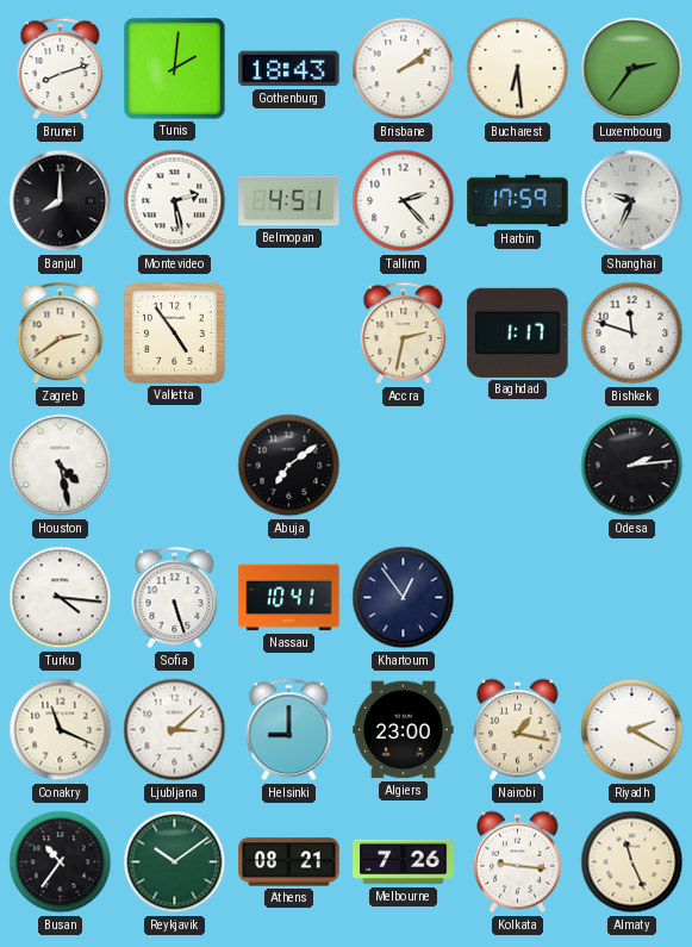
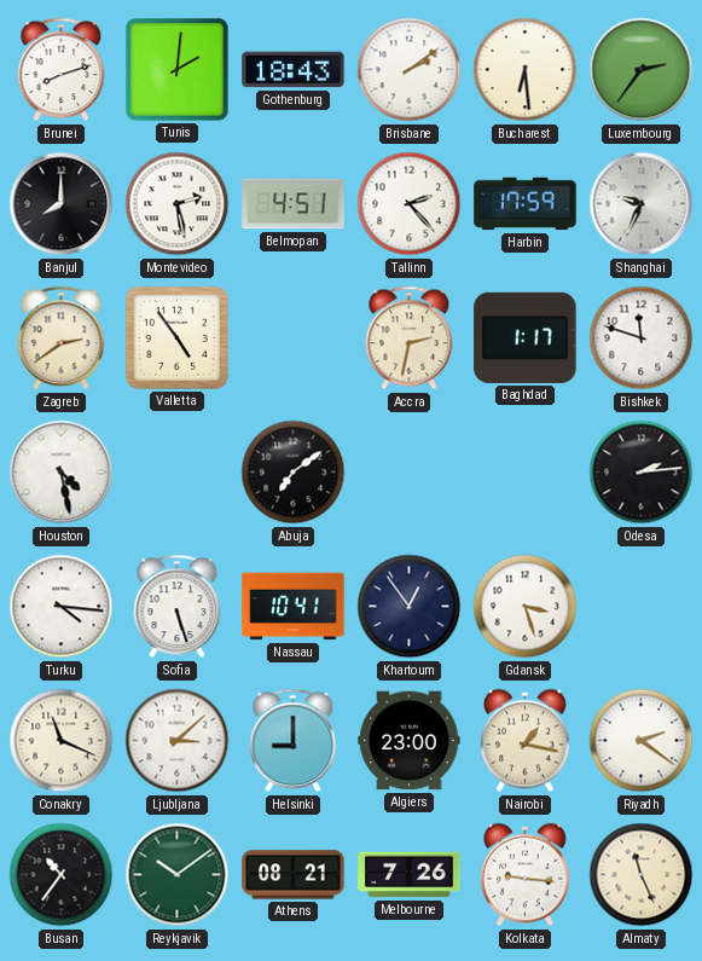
Gdansk: none -> 3:27
Riyadh: 2:20 -> 2:21
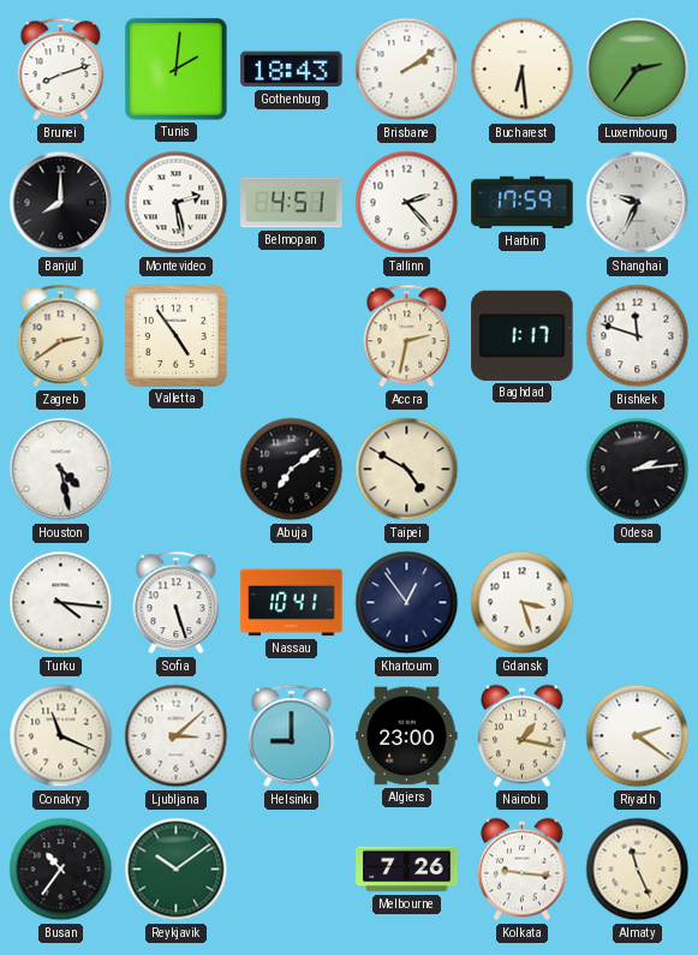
Taipei: none -> 4:50
Athens: 08:21 -> none
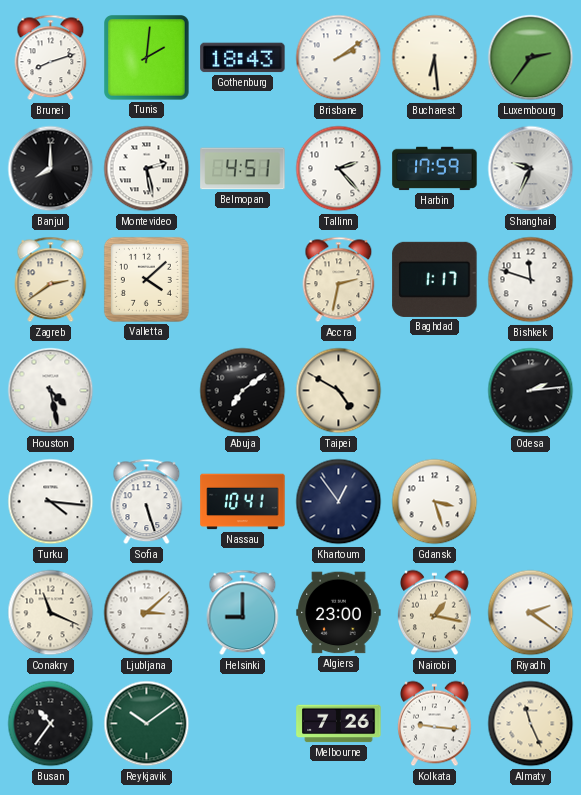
Valletta: 4:54 -> 4:08
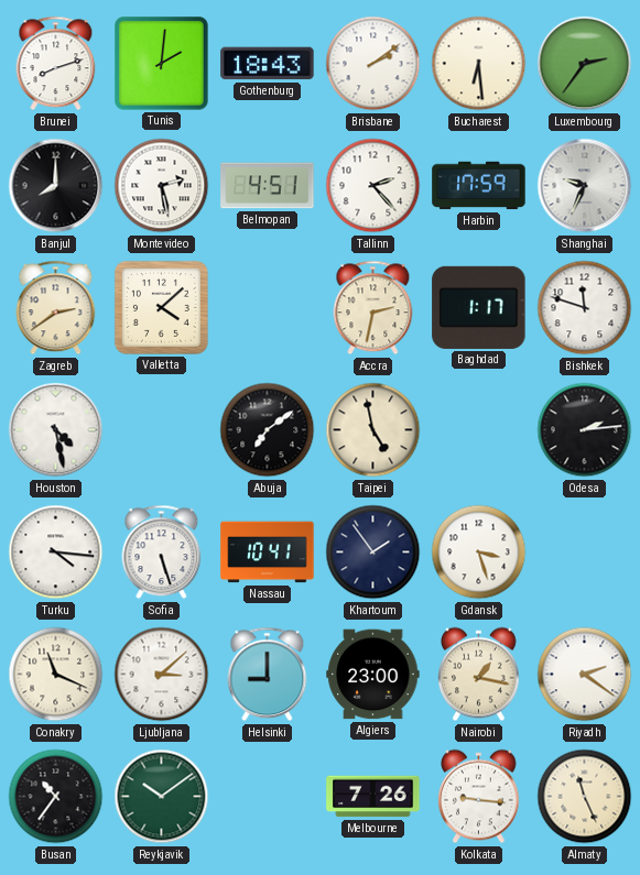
Taipei: 4:50 -> 4:58
Khartoum: 12:54 -> 1:54
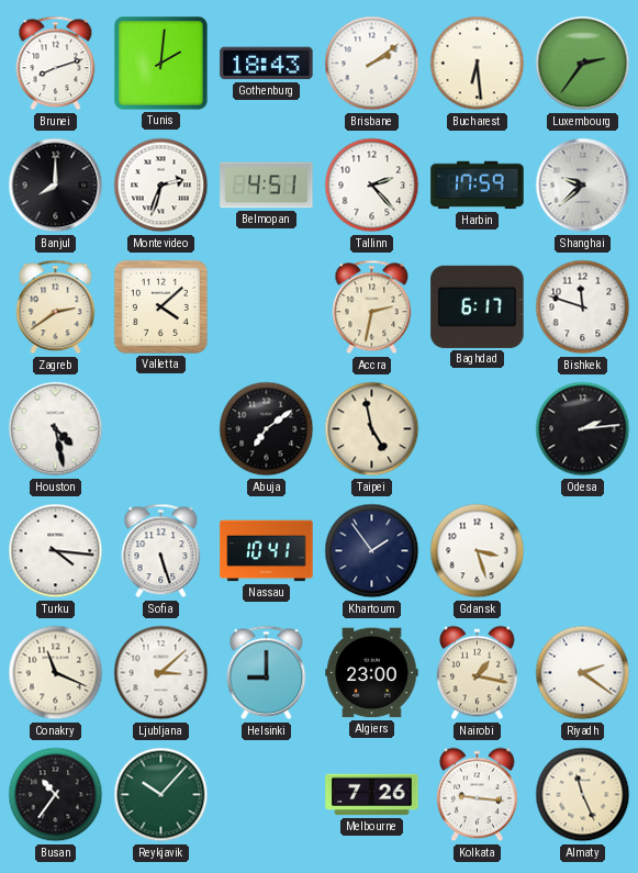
Montevideo: 2:28 -> 2:33
Shanghai: 9:34 -> 9:38
Baghdad: 1:17 -> 6:17
Reykjavik: 10:09 -> 10:07
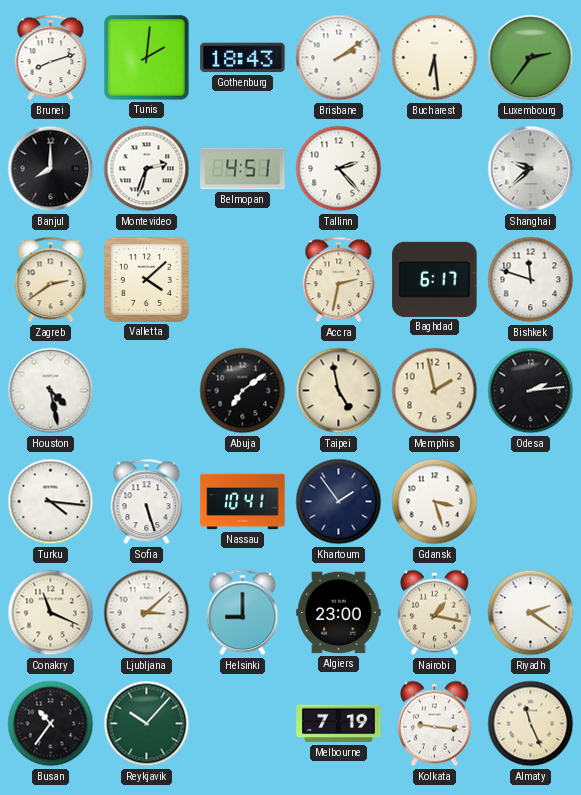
Harbin: 17:59 -> none
Memphis: none -> 1:58
Melbourne: 7:26 -> 7:19
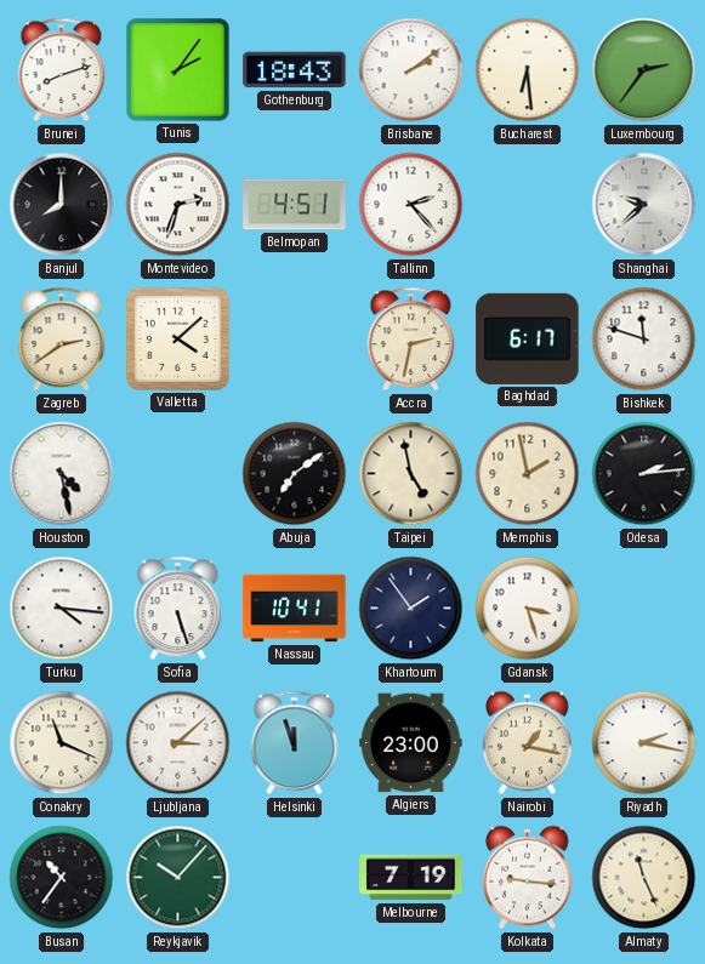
Tunis: 2:01 -> 2:06
Helsinki: 9:00 -> 11:57
Riyadh: 2:21 -> 2:17
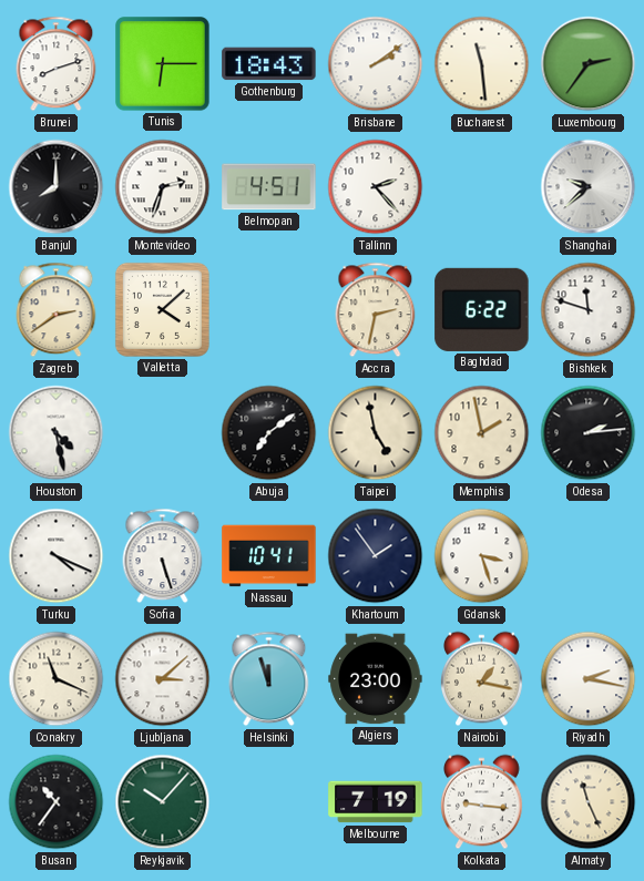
Tunis: 2:06 -> 6:15
Bucharest: 6:29 -> 11:29
Baghdad: 6:17 -> 6:22
Turku: 4:16 -> 4:19
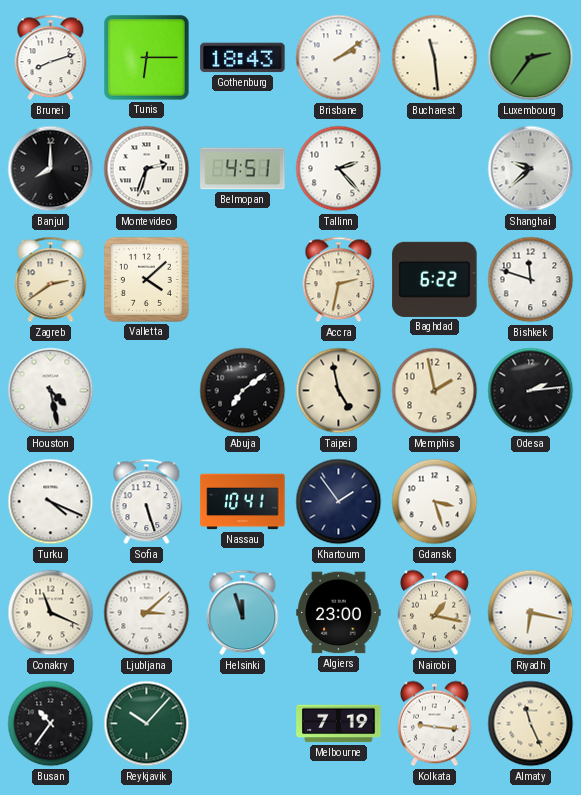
Riyadh: 2:17 -> 6:17
